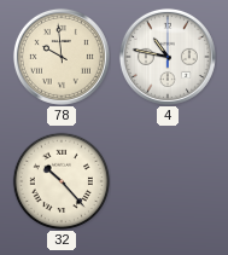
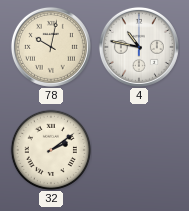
78: 9:59 -> 10:02
32: 10:23 -> 2:09
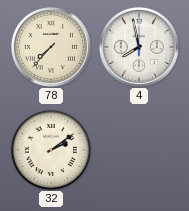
78: 10:02 -> 7:37
4: 10:47 -> 7:58
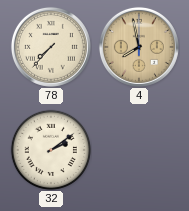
4 dial: white -> champagne
